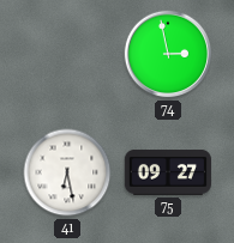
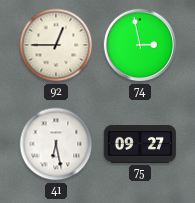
92: none -> 12:45
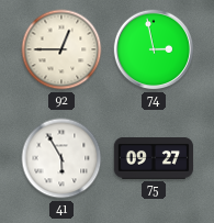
41: 6:28 -> 5:55
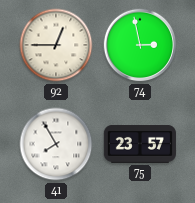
41: 5:55 -> 7:55
75: 09:27 -> 23:57
